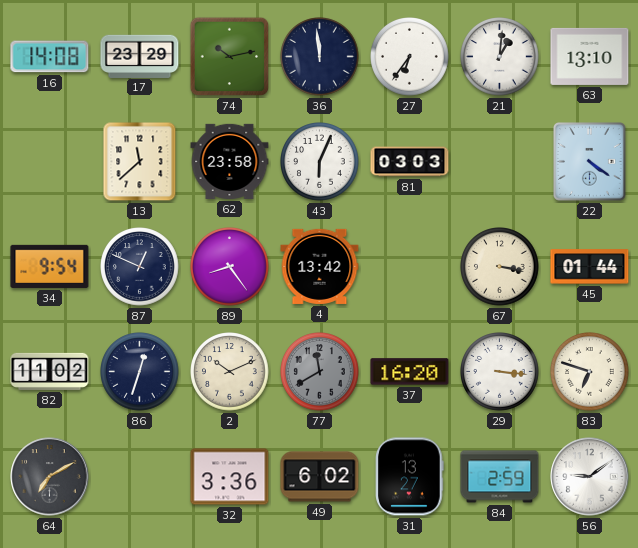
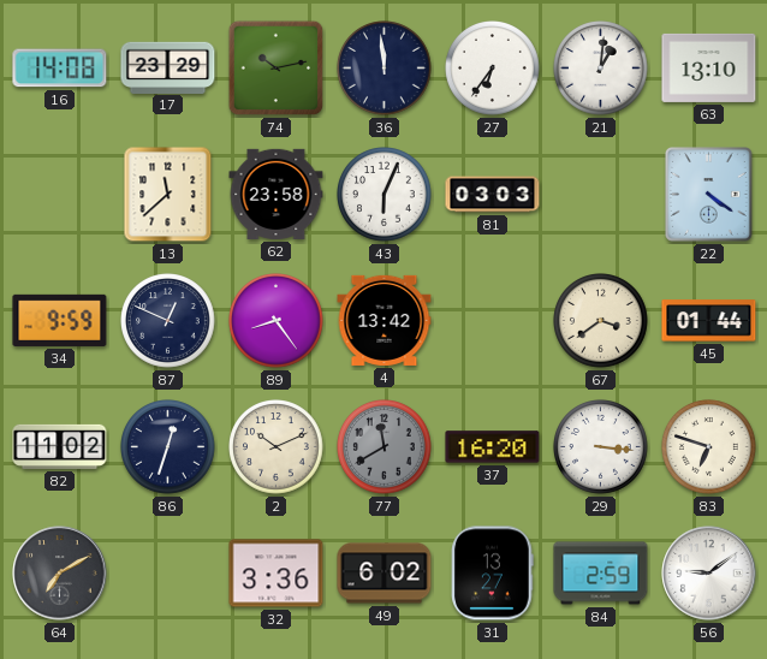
34: 9:54 -> 9:59
67: 3:17 -> 3:39
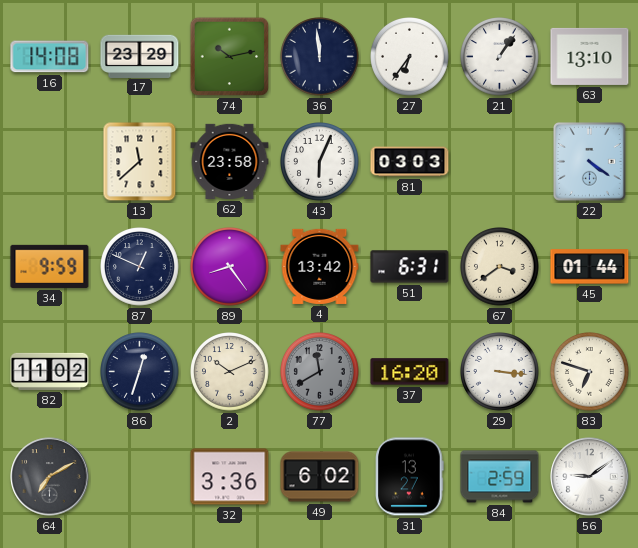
21: 1:01 -> 1:06
51: none -> 6:31
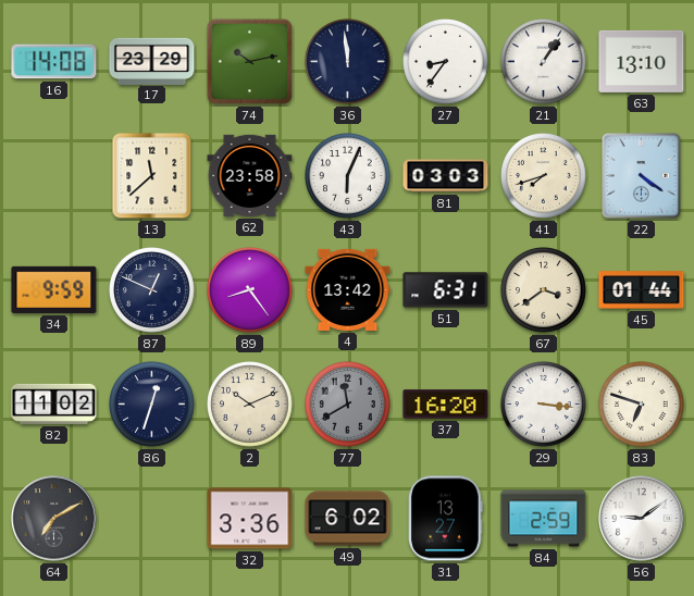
27: 6:36 -> 8:36
41: none -> 7:42
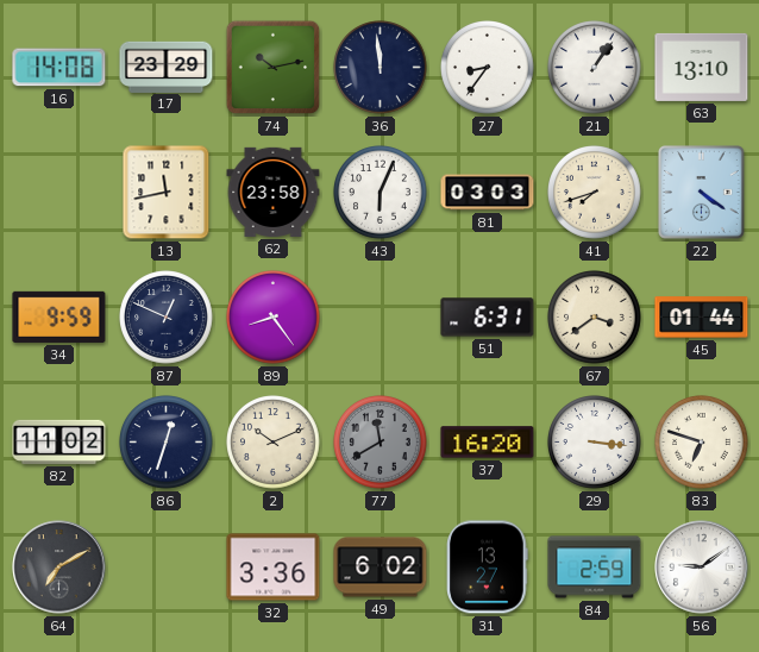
13: 11:38 -> 11:43
4: 13:42 -> none
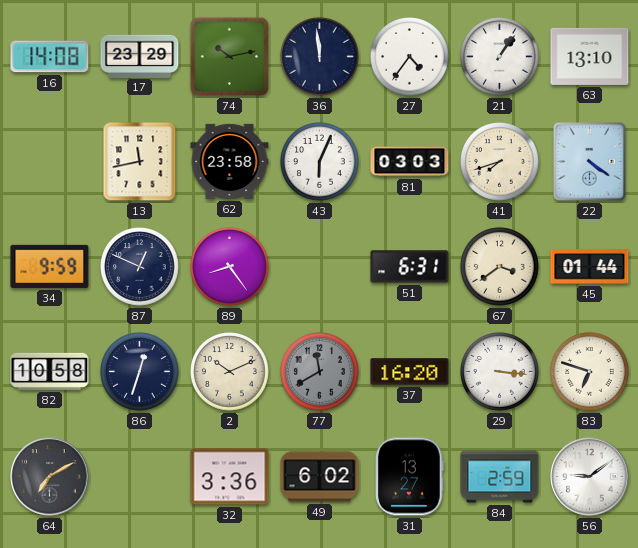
27: 8:36 -> 4:36
82: 11:02 -> 10:58
